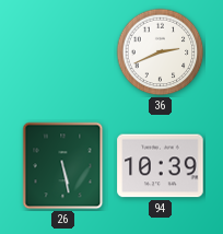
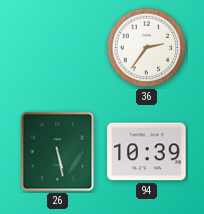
36: 2:41 -> 2:36
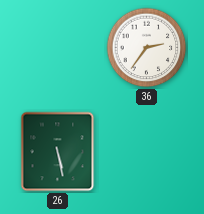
94: 10:39 -> none
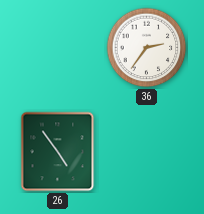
26: 5:28 -> 4:54
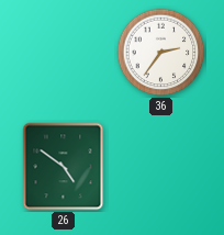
26: 4:54 -> 4:51
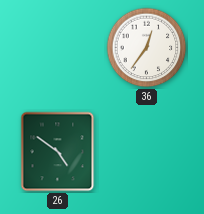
36: 2:36 -> 12:36
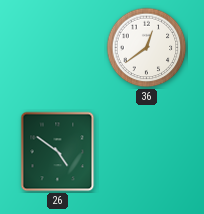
36: 12:36 -> 12:39
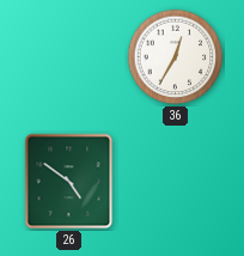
36: 12:39 -> 12:35
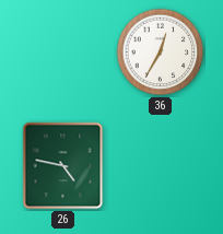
26: 4:51 -> 4:47
